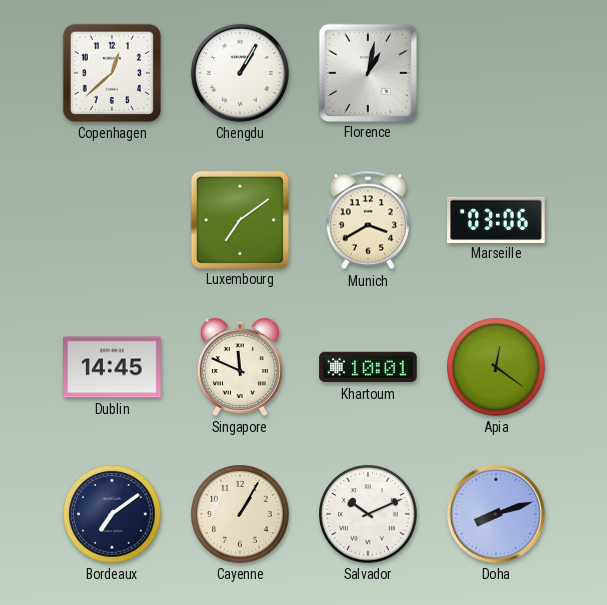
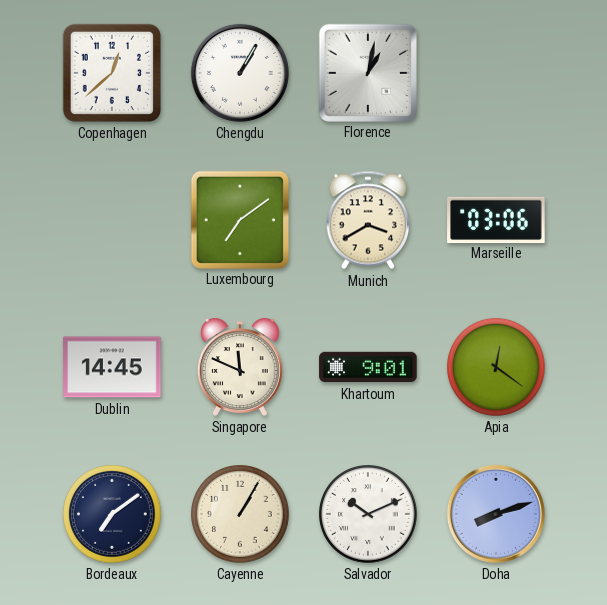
Khartoum: 10:01 -> 9:01
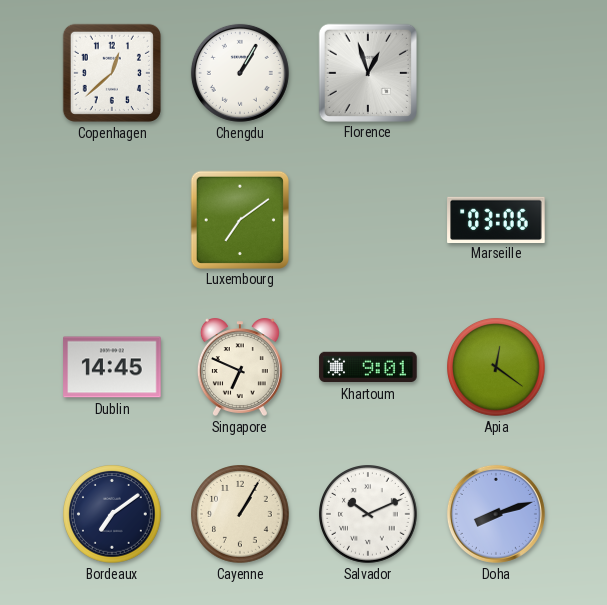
Florence: 1:02 -> 12:57
Munich: 3:40 -> none
Singapore: 11:49 -> 6:49
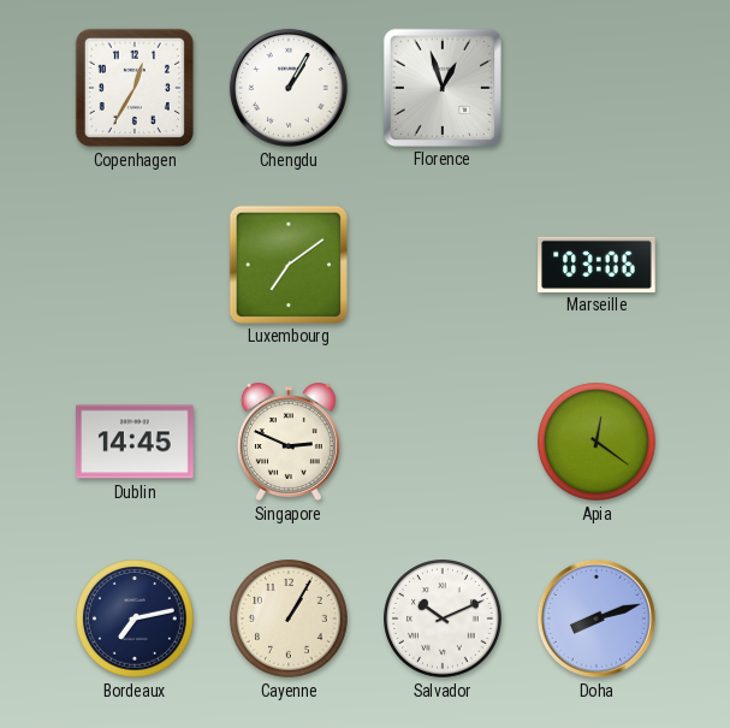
Copenhagen: 12:38 -> 12:35
Singapore: 6:49 -> 2:49
Khartoum: 9:01 -> none
Bordeaux: 7:09 -> 7:13
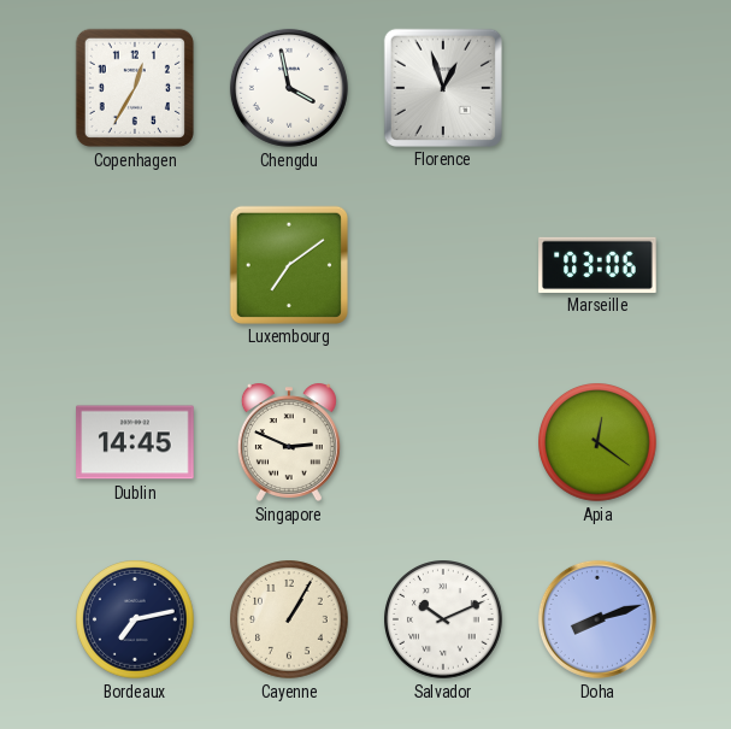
Chengdu: 1:05 -> 3:58
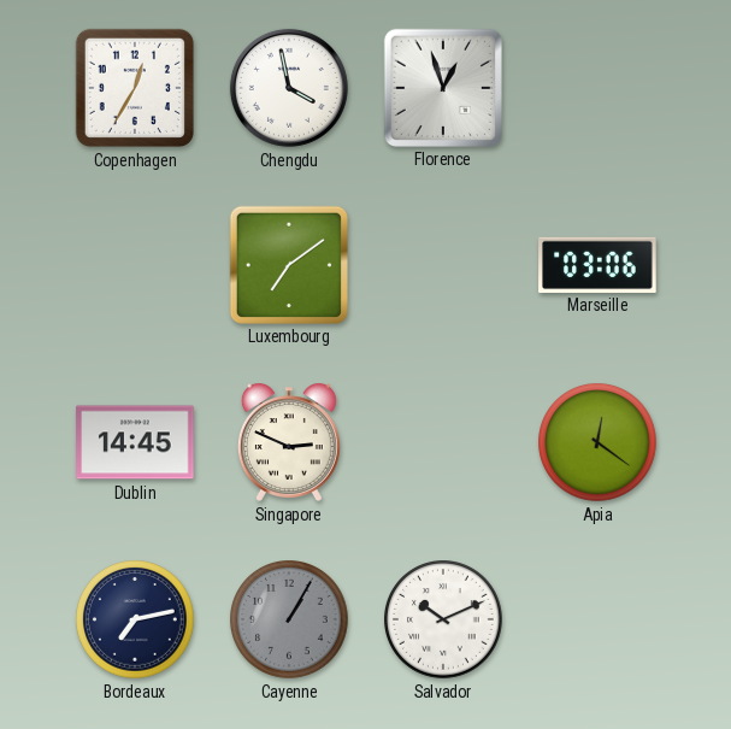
Cayenne dial: cream -> grey
Doha: 8:12 -> none
